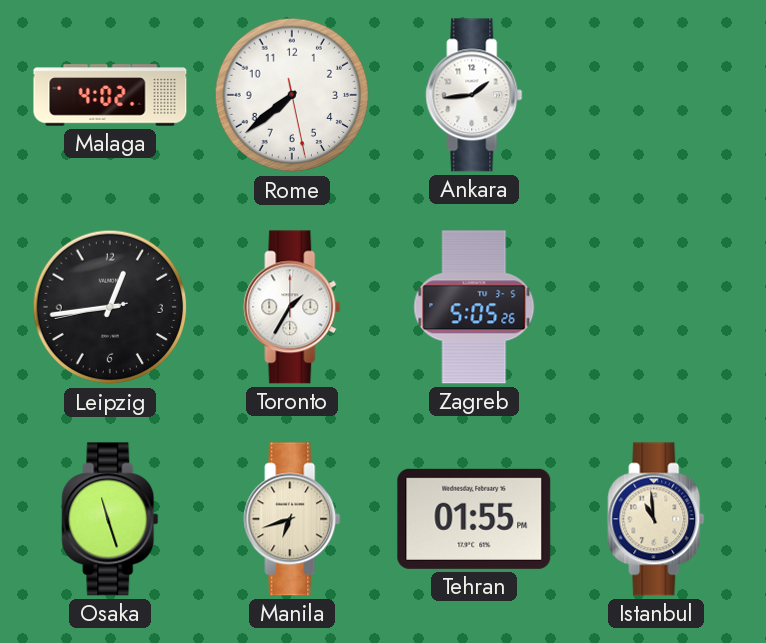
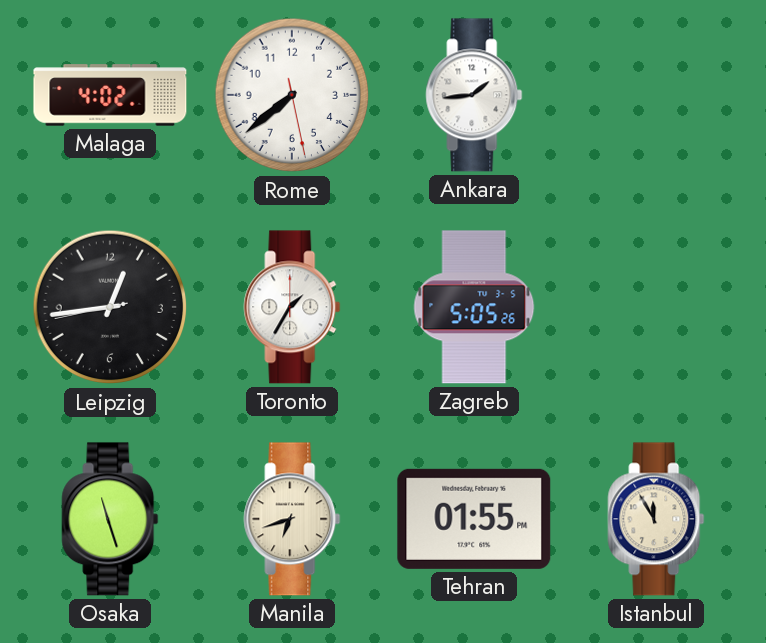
Istanbul: 10:59 -> 11:55
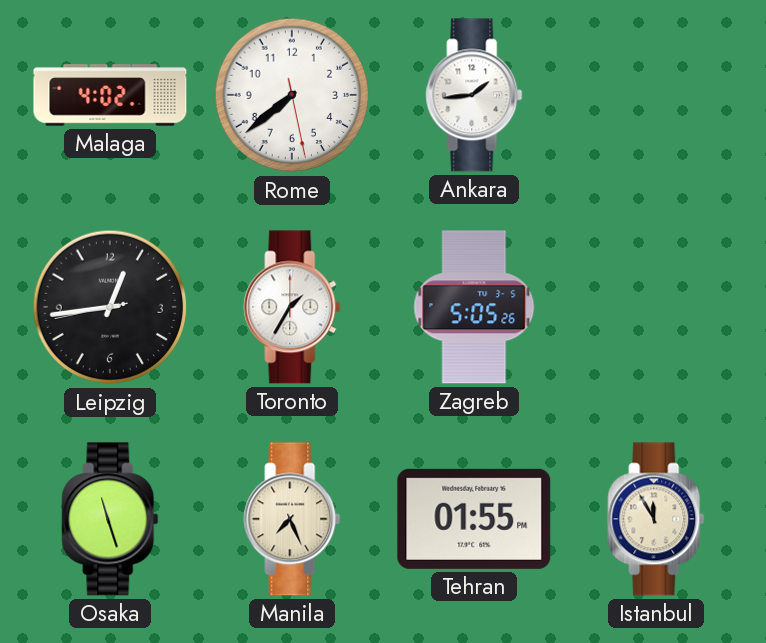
Manila: 6:42 -> 7:26
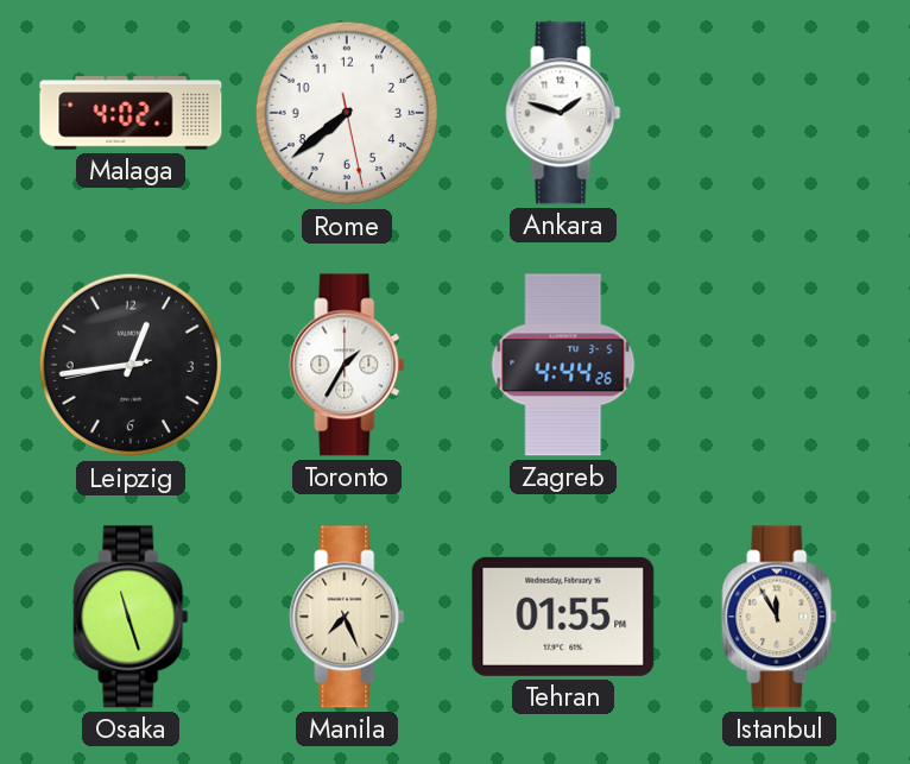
Ankara: 1:44 -> 1:48
Zagreb: 5:05 -> 4:44
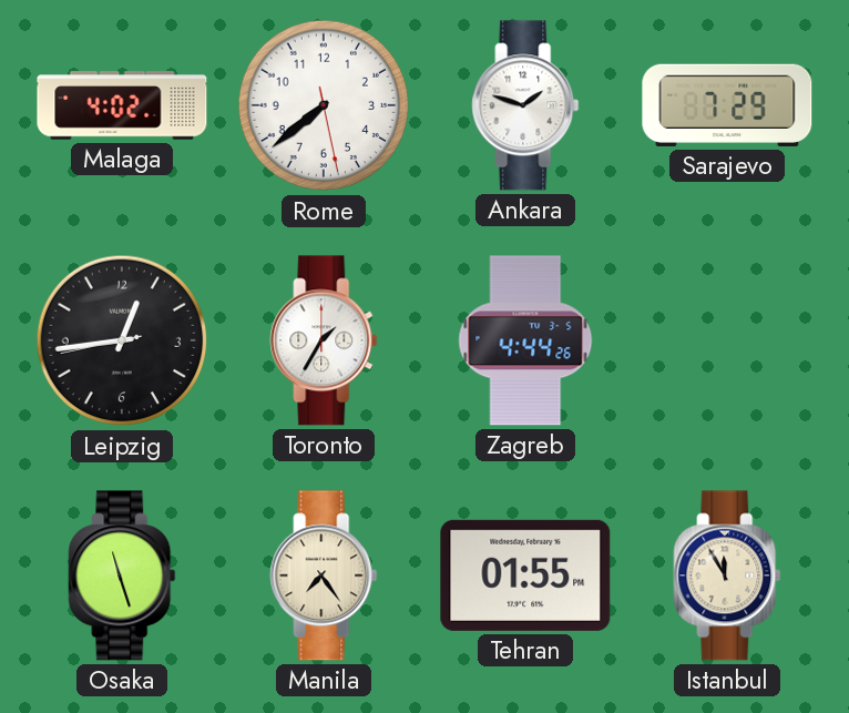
Sarajevo: none -> 7:29
Manila: 7:26 -> 7:24
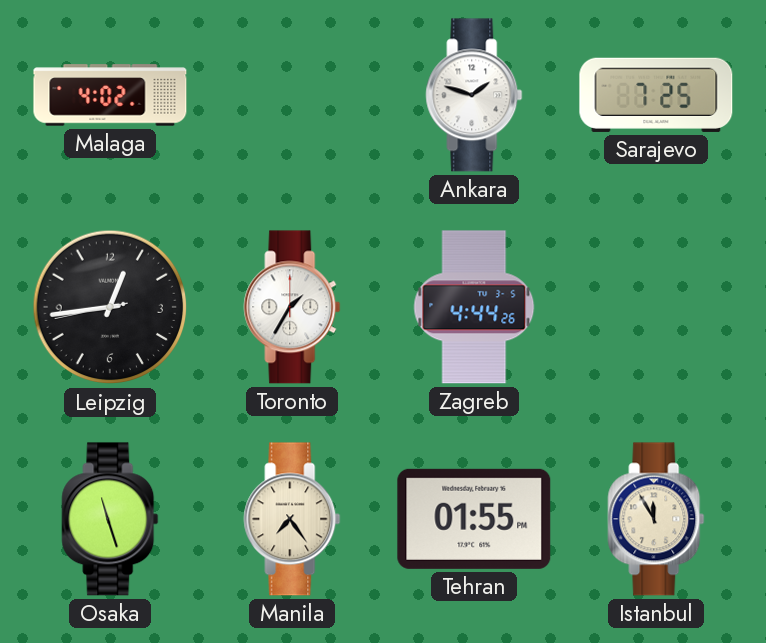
Rome: 7:38 -> none
Sarajevo: 7:29 -> 7:25
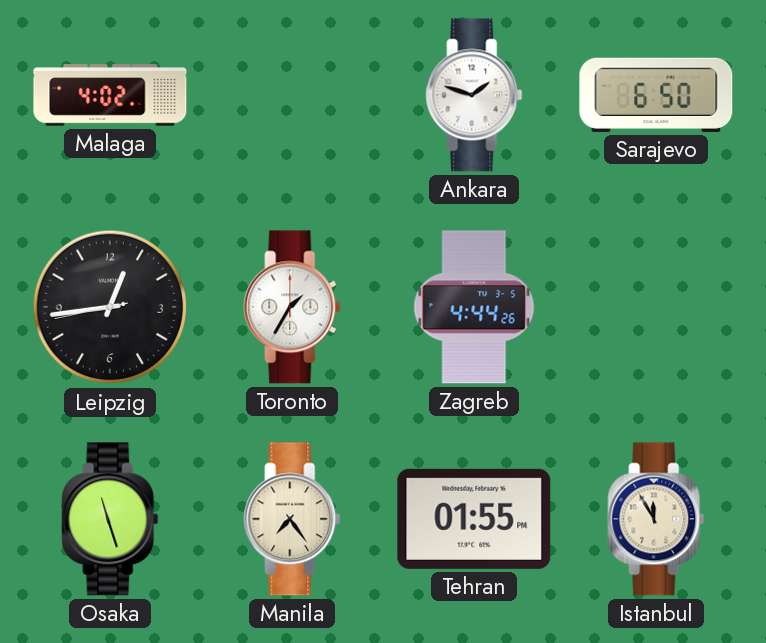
Sarajevo: 7:25 -> 6:50
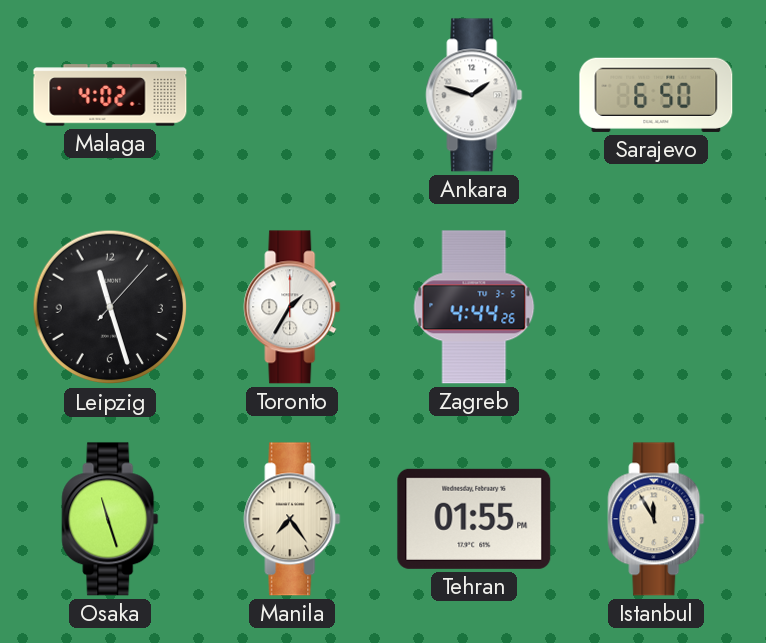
Leipzig: 12:43 -> 11:27
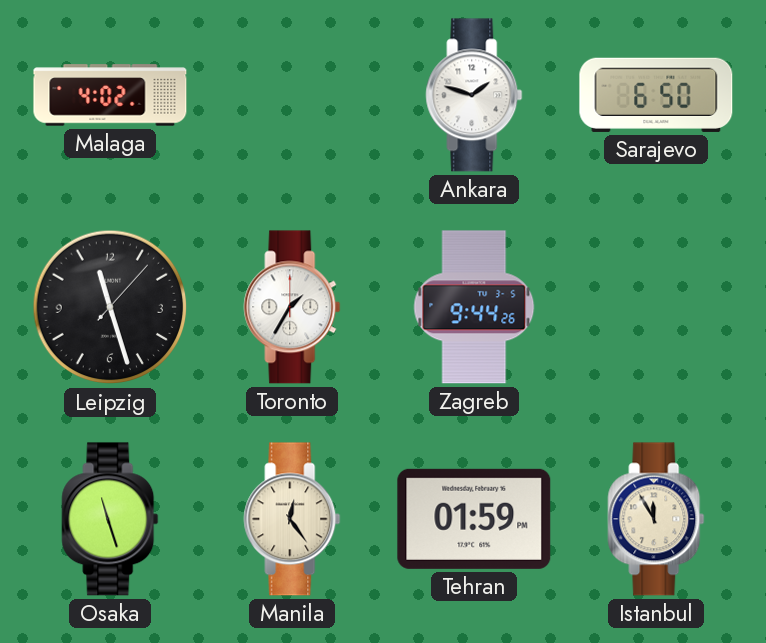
Zagreb: 4:44 -> 9:44
Manila: 7:24 -> 12:24
Tehran: 01:55 -> 01:59
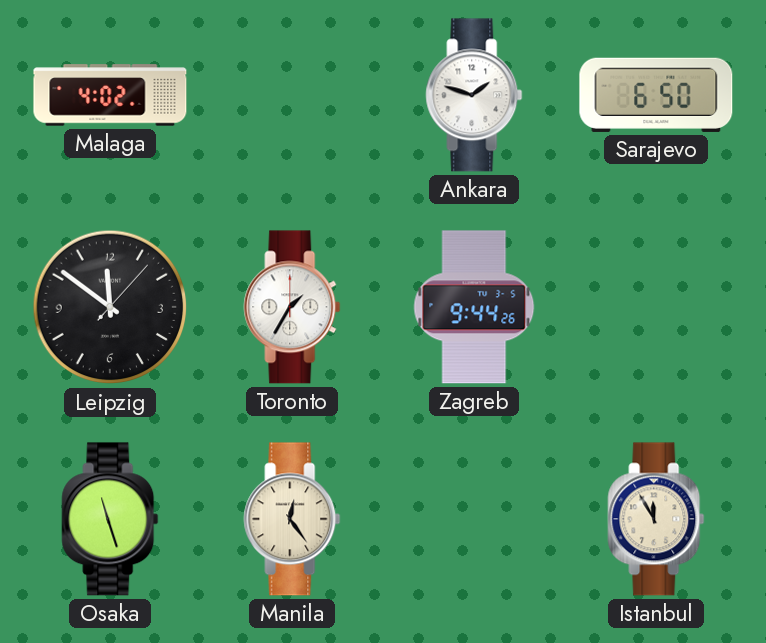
Leipzig: 11:27 -> 11:51
Tehran: 01:59 -> none
